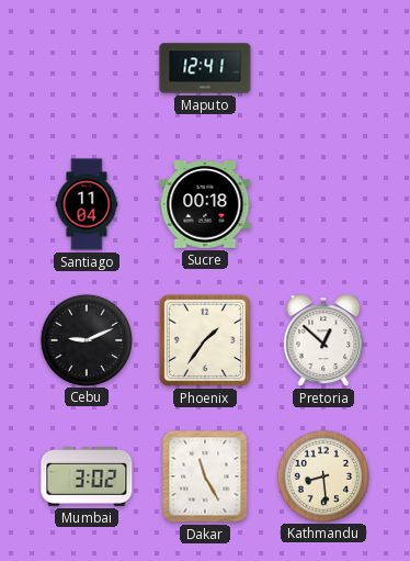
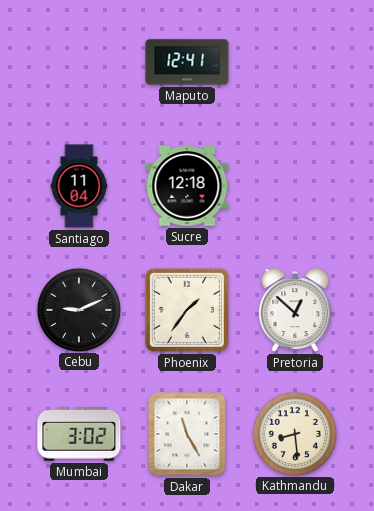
Sucre: 00:18 -> 12:18
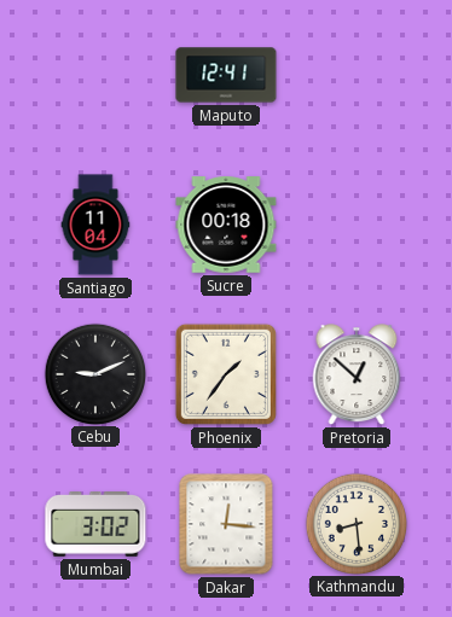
Sucre: 12:18 -> 00:18
Dakar: 11:25 -> 12:16
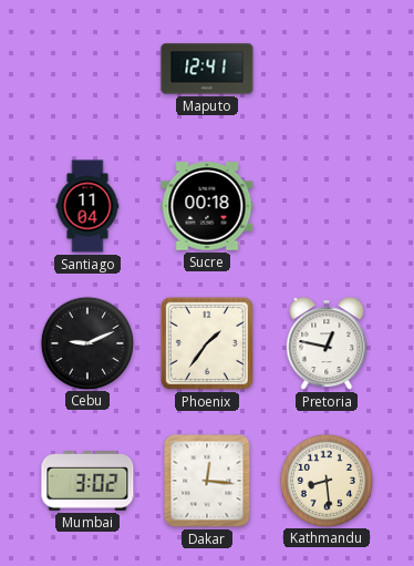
Pretoria: 12:52 -> 12:47
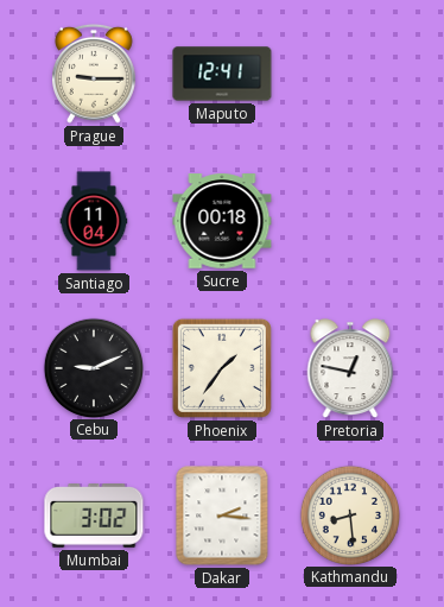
Prague: none -> 9:15
Dakar: 12:16 -> 2:16
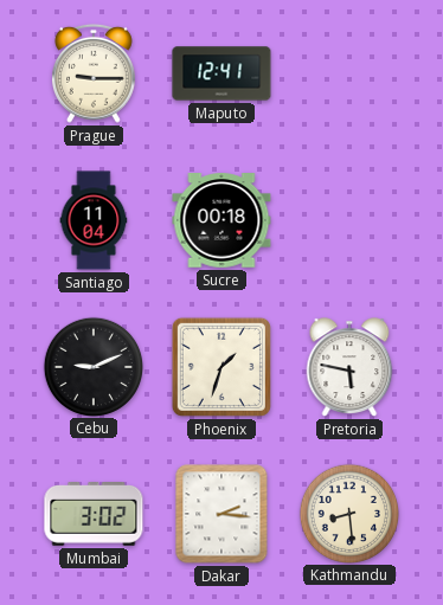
Phoenix: 1:36 -> 1:33
Pretoria: 12:47 -> 5:47
